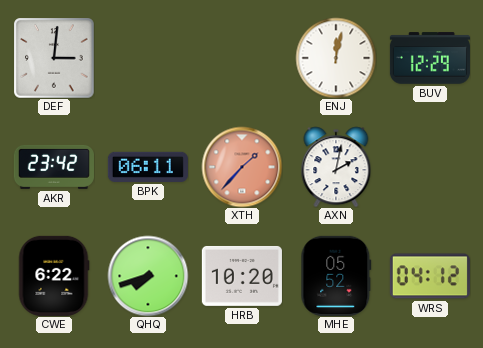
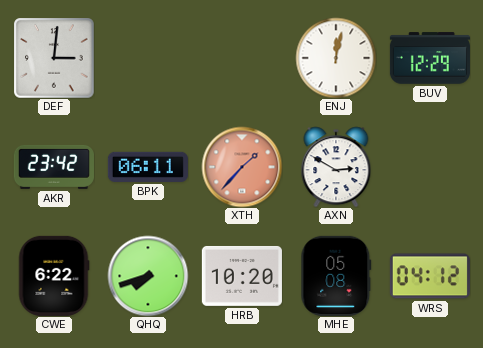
AXN: 2:02 -> 2:50
MHE: 05:52 -> 05:08
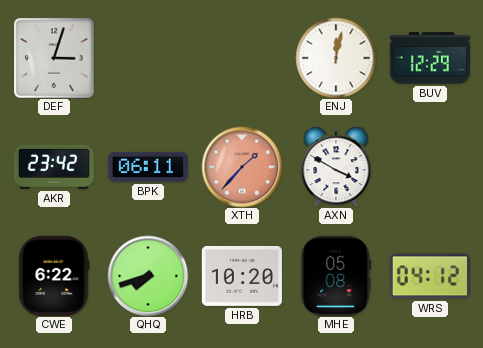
DEF: 3:01 -> 3:03
AXN: 2:50 -> 3:50
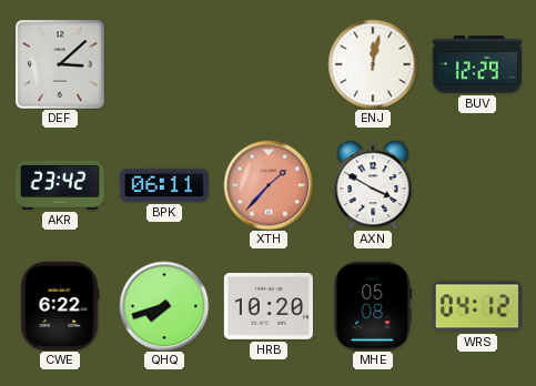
DEF: 3:03 -> 3:08
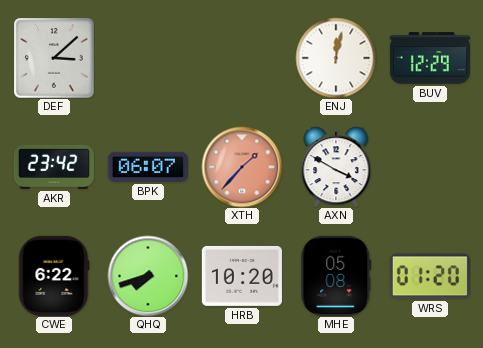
BPK: 06:11 -> 06:07
WRS: 04:12 -> 01:20
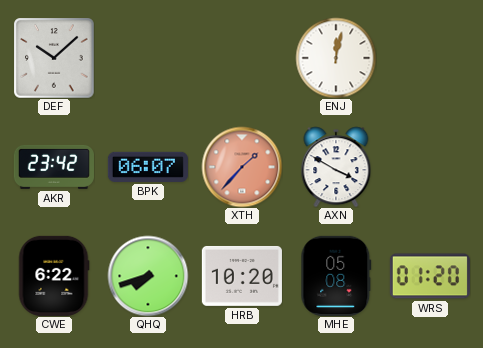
DEF: 3:08 -> 10:08
BUV: 12:29 -> none
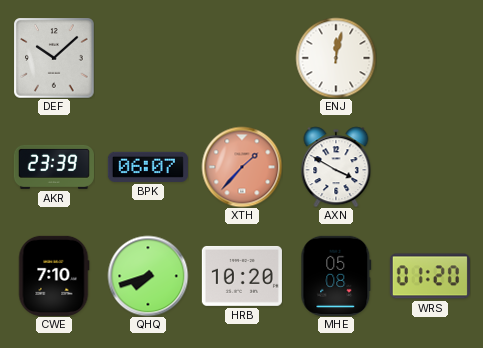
AKR: 23:42 -> 23:39
CWE: 6:22 -> 7:10
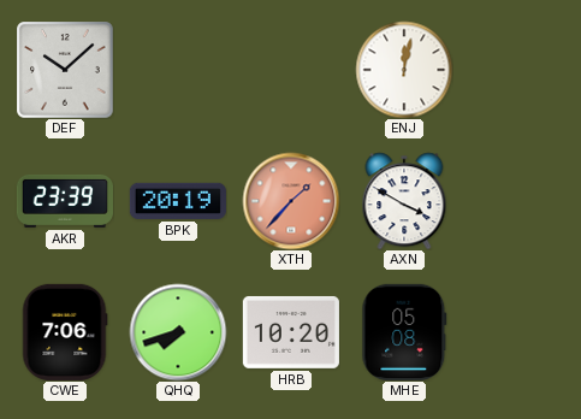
BPK: 06:07 -> 20:19
CWE: 7:10 -> 7:06
WRS: 01:20 -> none
